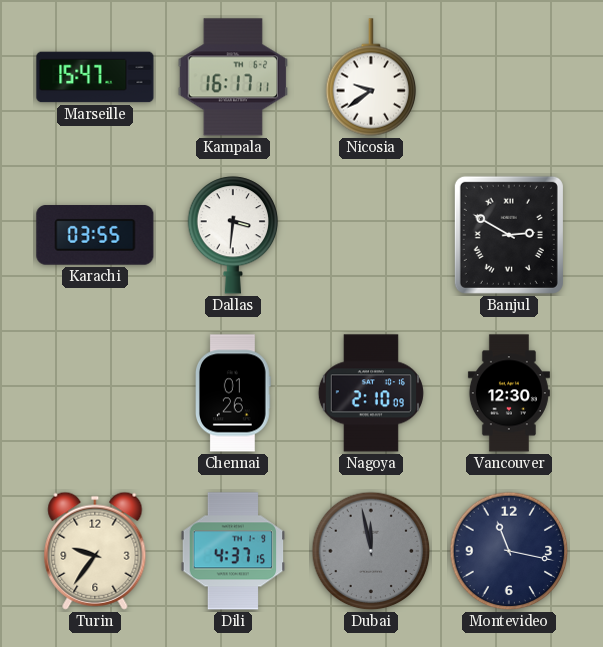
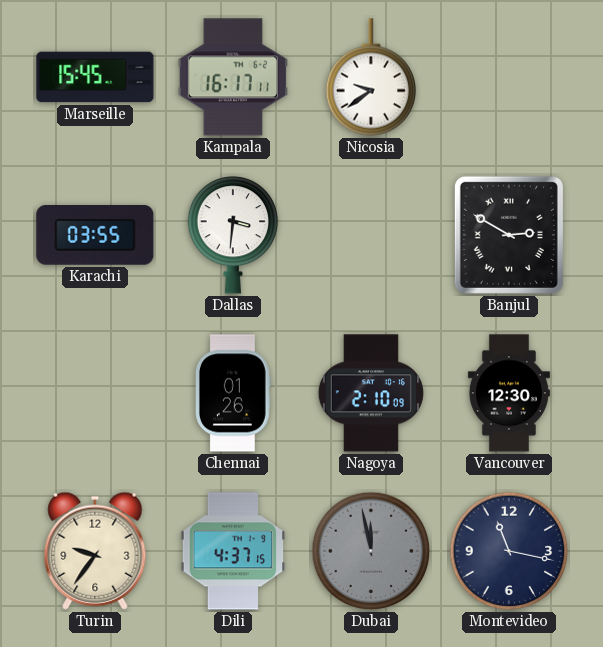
Marseille: 15:47 -> 15:45
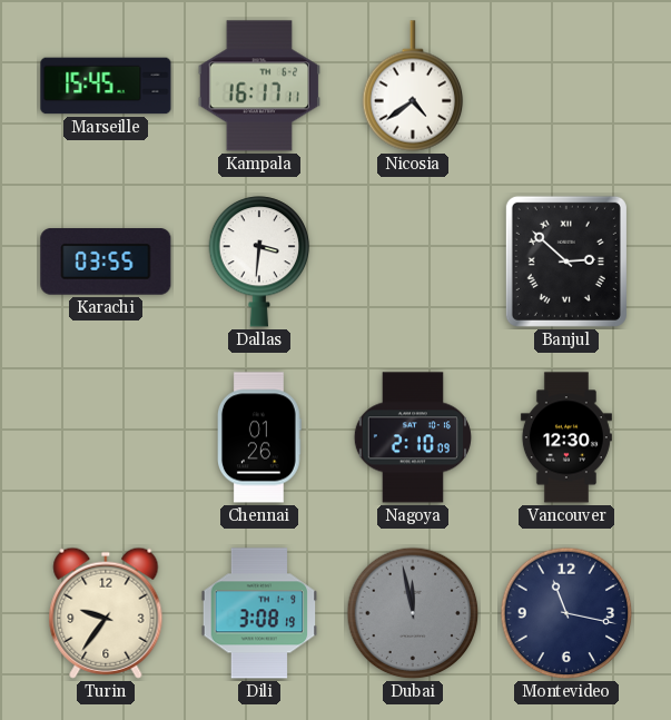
Nicosia: 9:39 -> 4:39
Banjul: 2:50 -> 2:52
Dili: 4:37 -> 3:08
